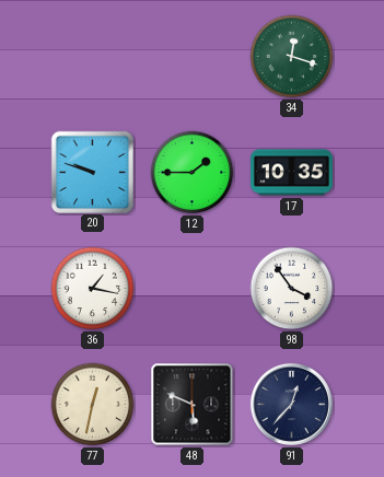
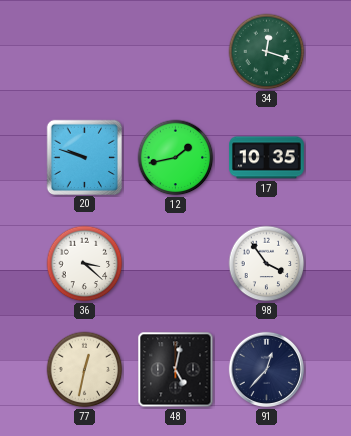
12: 1:45 -> 1:43
36: 1:17 -> 3:22
48: 5:49 -> 5:02
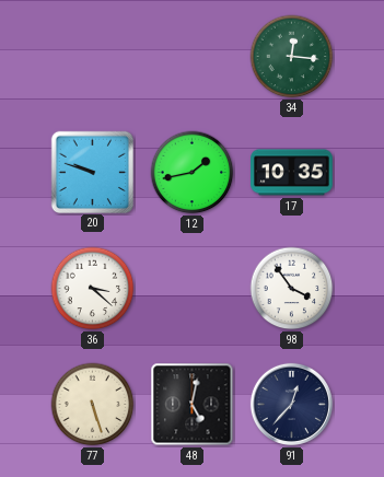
34: 12:18 -> 12:16
77: 12:32 -> 5:27
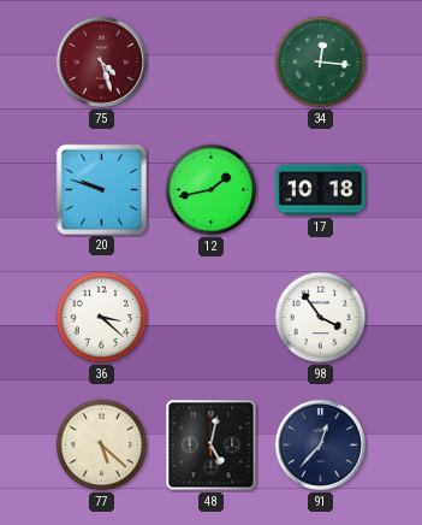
75: none -> 4:27
17: 10:35 -> 10:18
77: 5:27 -> 5:22
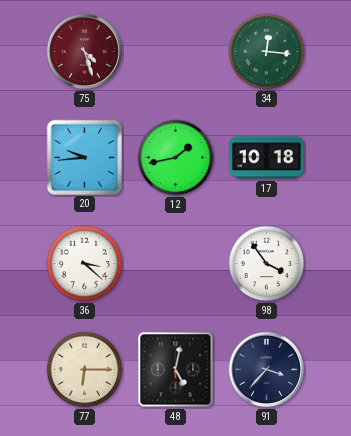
20: 9:48 -> 9:44
77: 5:22 -> 6:15
91: 12:37 -> 3:37
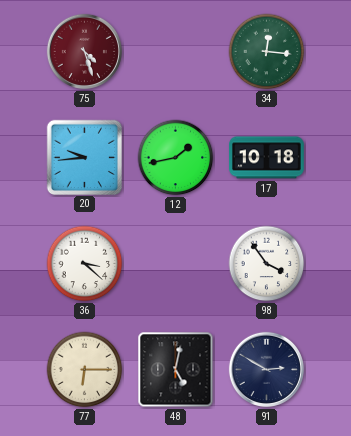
91: 3:37 -> 2:50
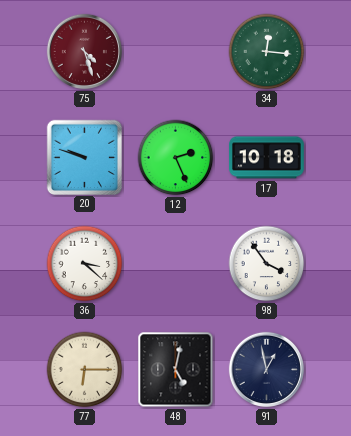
20: 9:44 -> 9:48
12: 1:43 -> 2:26
91: 2:50 -> 12:58
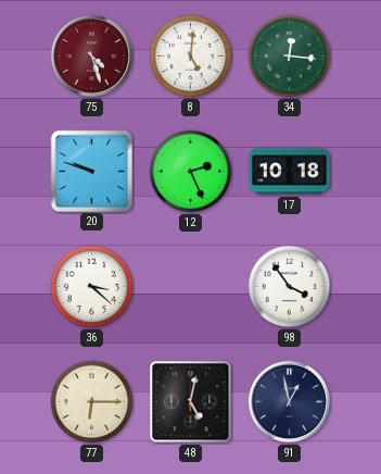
8: none -> 5:01
